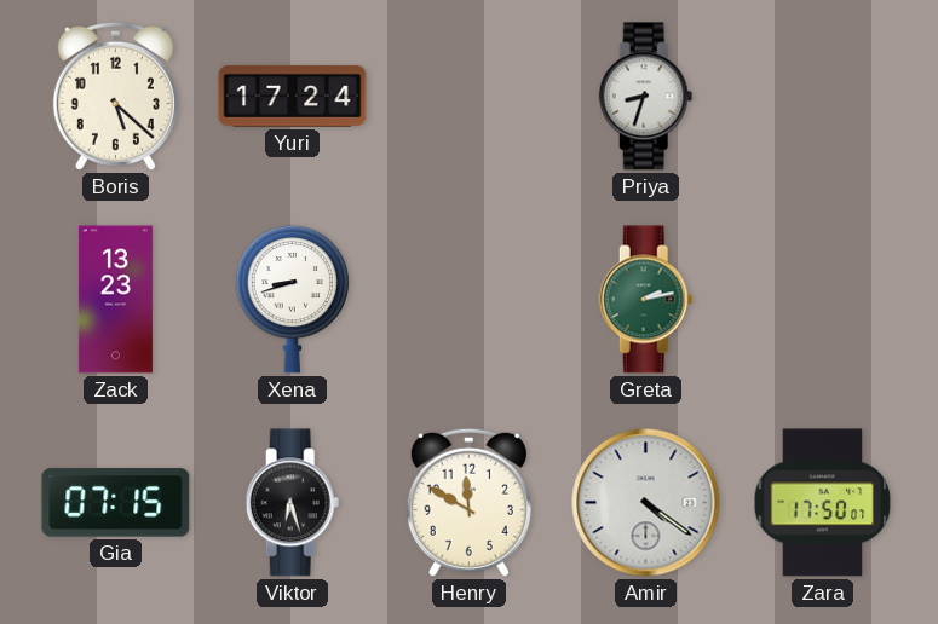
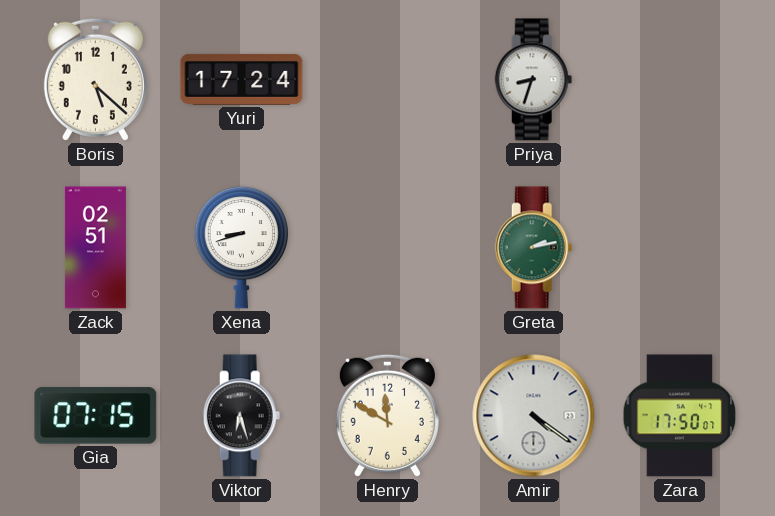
Zack: 13:23 -> 02:51
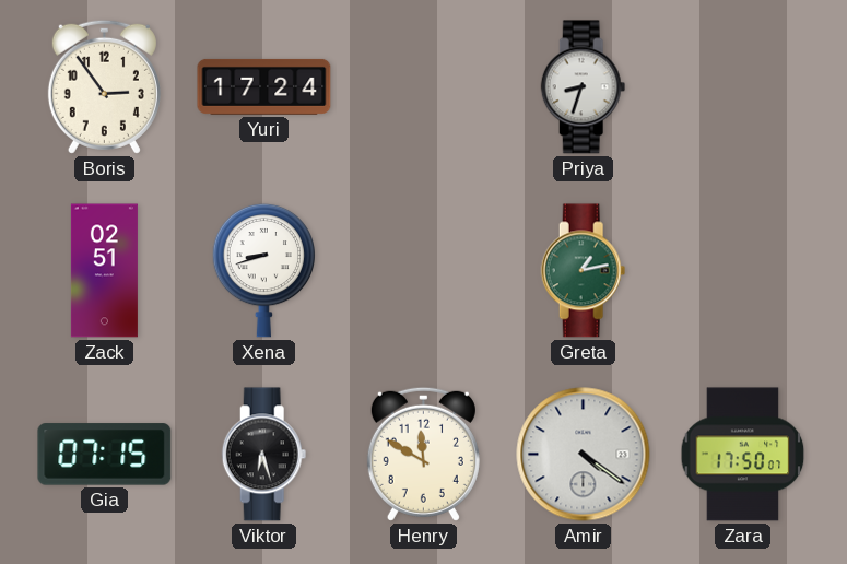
Boris: 5:22 -> 2:54
Greta: 2:13 -> 1:13
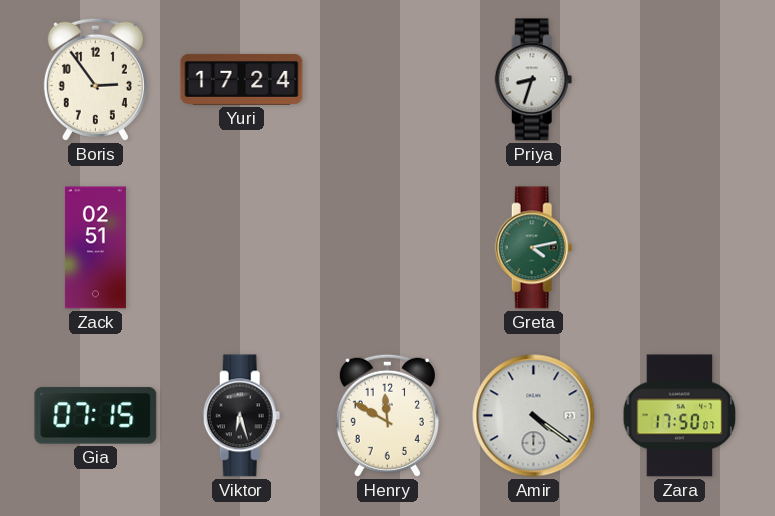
Xena: 8:42 -> none
Greta: 1:13 -> 4:13
